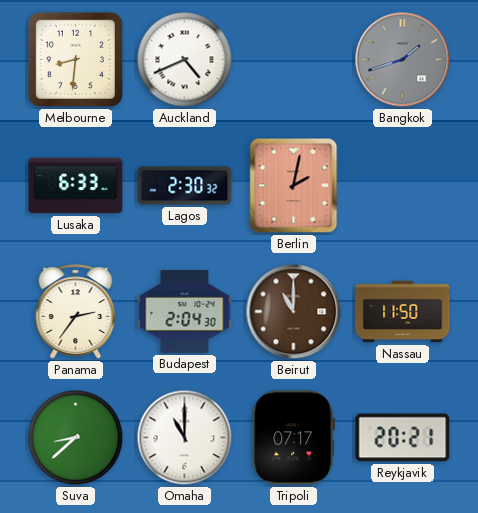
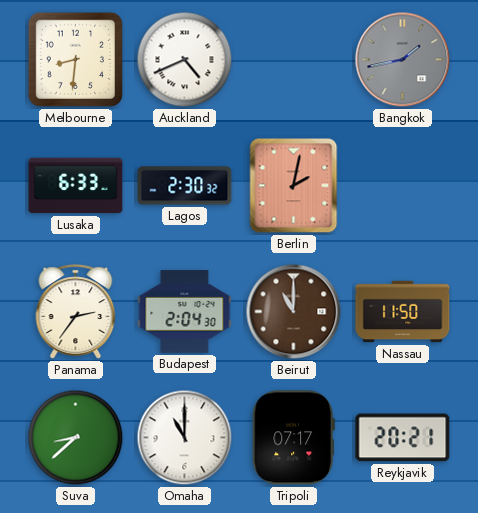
Bangkok: 1:42 -> 1:43
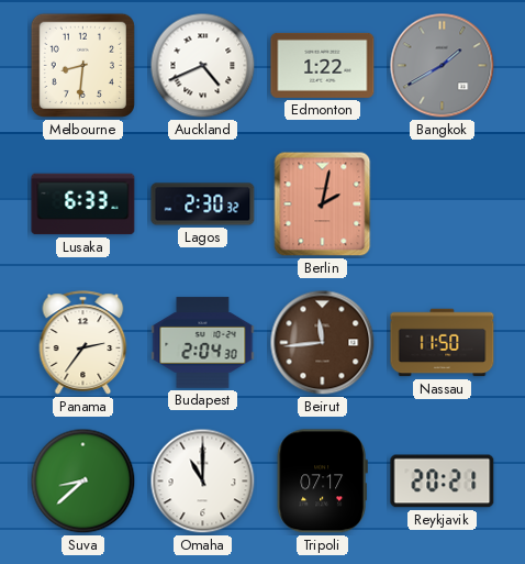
Edmonton: none -> 1:22
Bangkok: 1:43 -> 1:40
Beirut: 11:00 -> 11:44
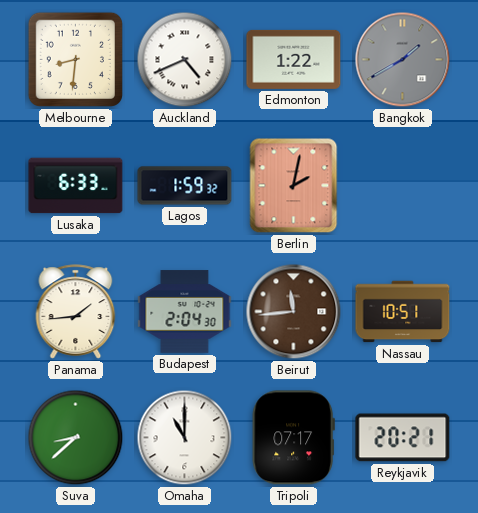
Lagos: 2:30 -> 1:59
Panama: 2:36 -> 1:44
Nassau: 11:50 -> 10:51
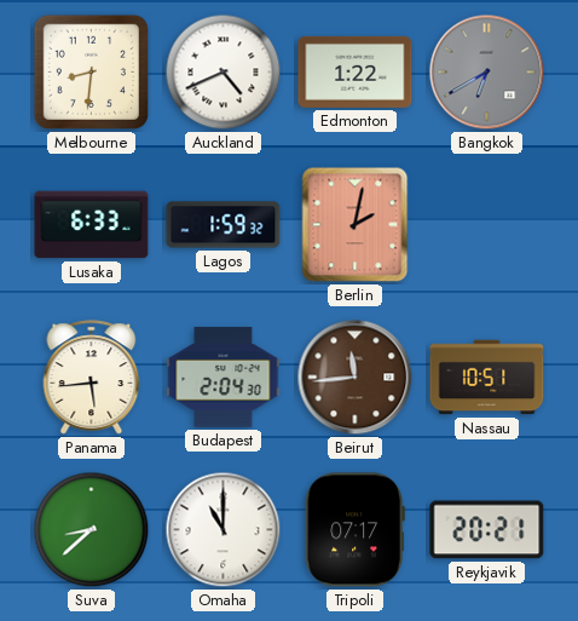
Bangkok: 1:40 -> 6:40
Panama: 1:44 -> 5:44
